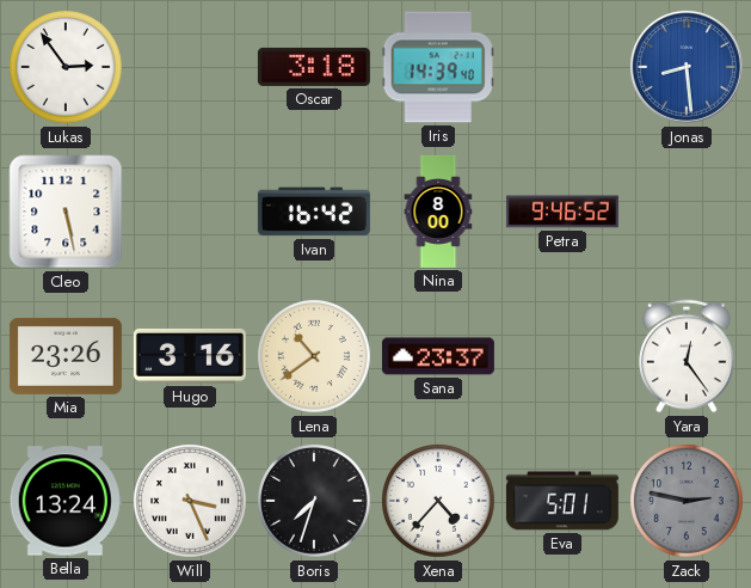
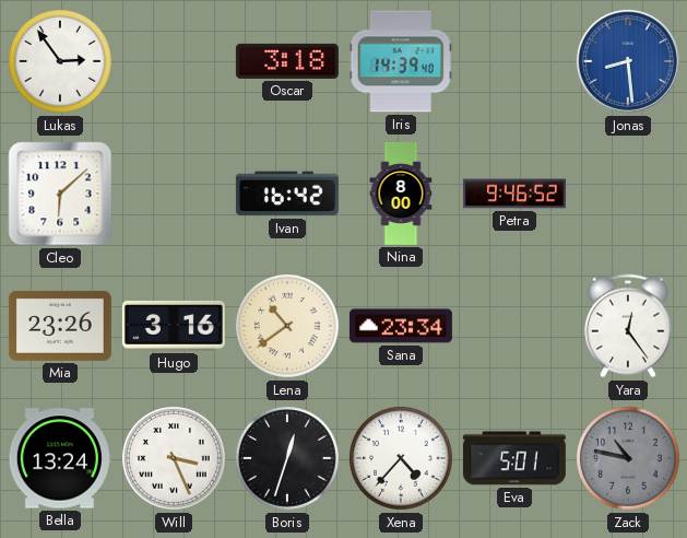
Cleo: 5:28 -> 6:08
Sana: 23:37 -> 23:34
Boris: 7:33 -> 12:33
Zack: 2:47 -> 10:47
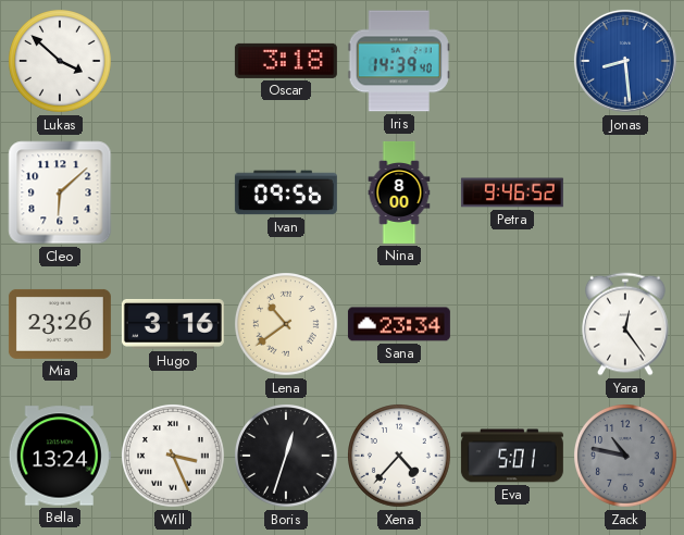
Lukas: 2:54 -> 3:52
Ivan: 16:42 -> 09:56
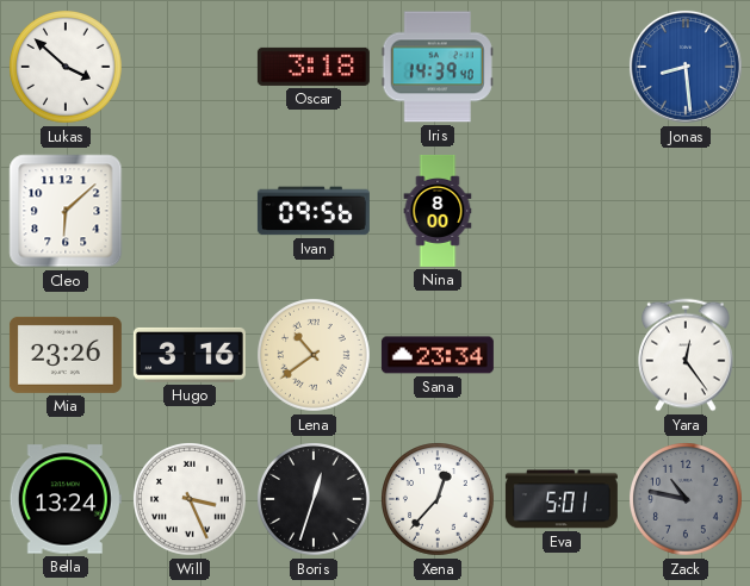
Petra: 9:46 -> none
Xena: 4:37 -> 12:37
